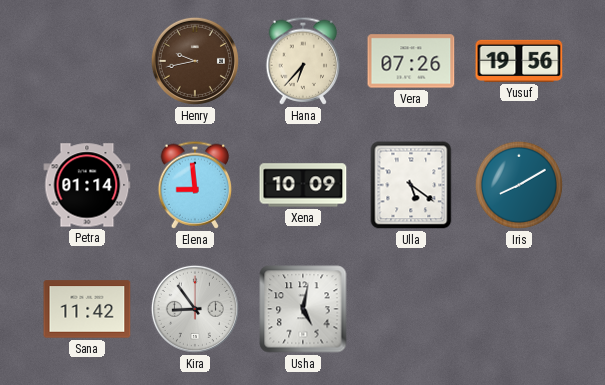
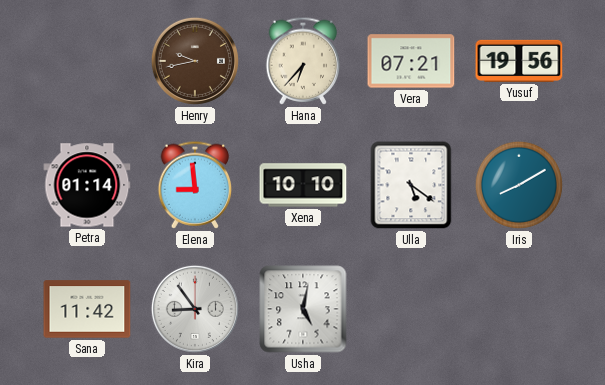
Vera: 07:26 -> 07:21
Xena: 10:09 -> 10:10
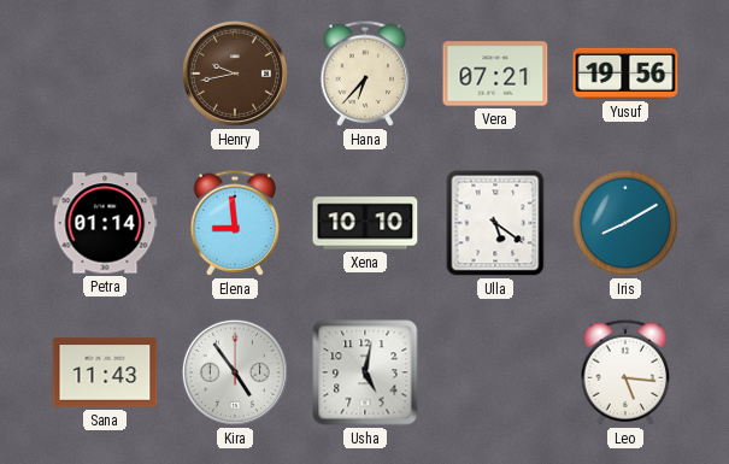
Sana: 11:42 -> 11:43
Kira: 8:54 -> 4:54
Leo: none -> 5:16
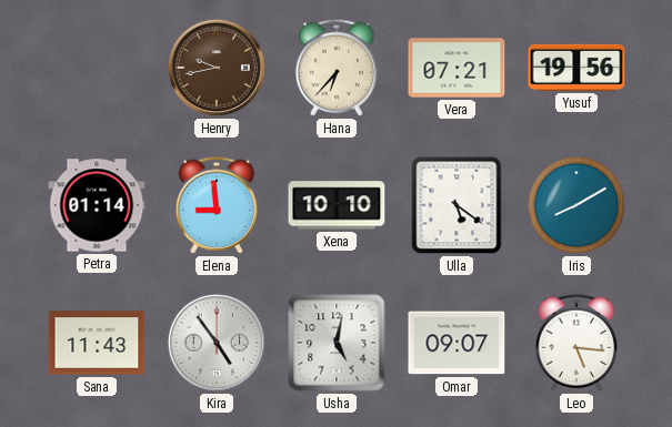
Omar: none -> 09:07
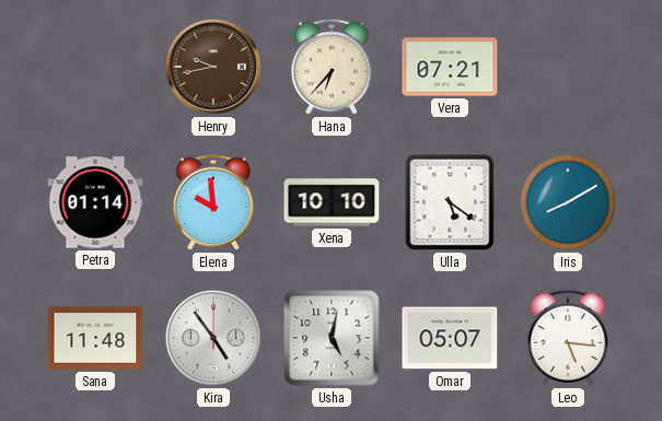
Yusuf: 19:56 -> none
Elena: 8:59 -> 9:59
Sana: 11:43 -> 11:48
Omar: 09:07 -> 05:07
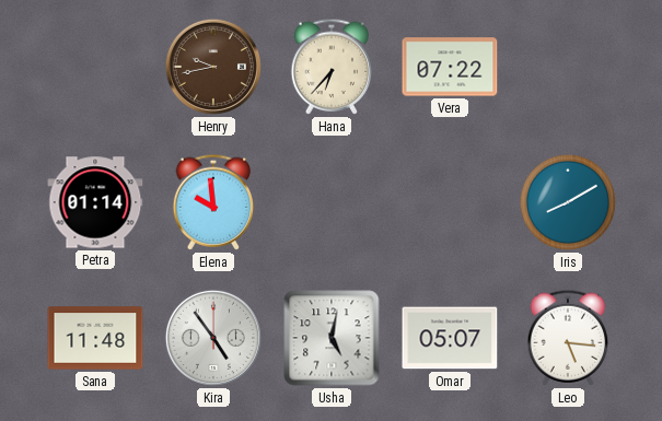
Vera: 07:21 -> 07:22
Xena: 10:10 -> none
Ulla: 5:21 -> none
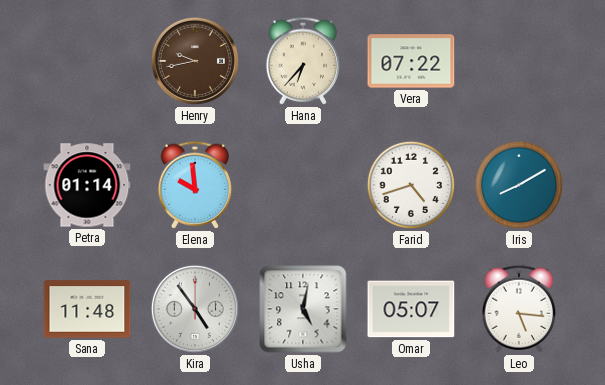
Farid: none -> 4:42
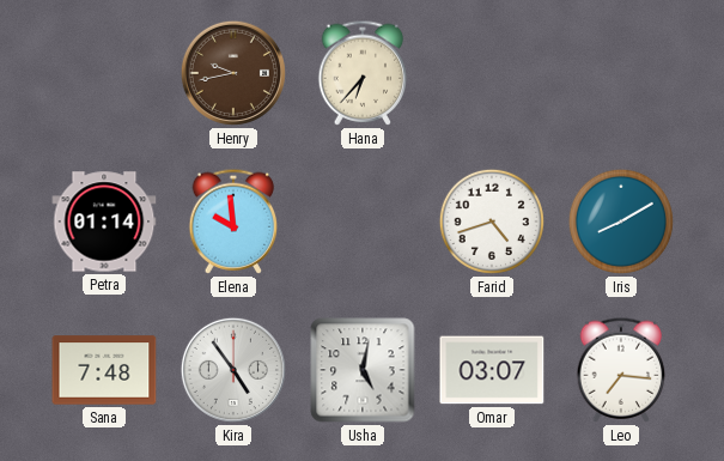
Vera: 07:22 -> none
Sana: 11:48 -> 7:48
Omar: 05:07 -> 03:07
Leo: 5:16 -> 7:16
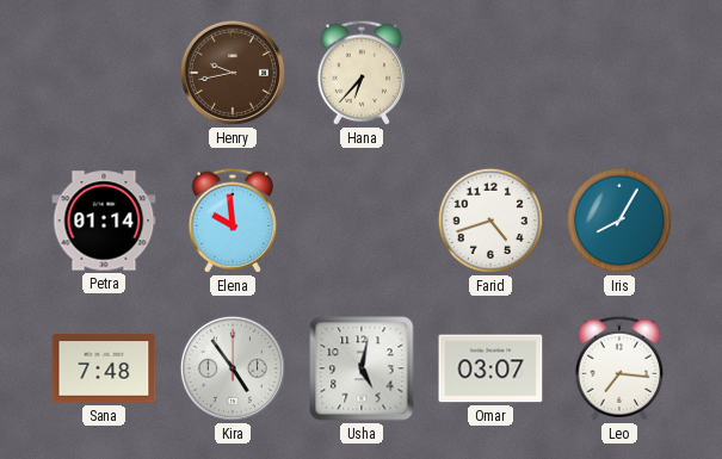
Iris: 8:10 -> 8:05
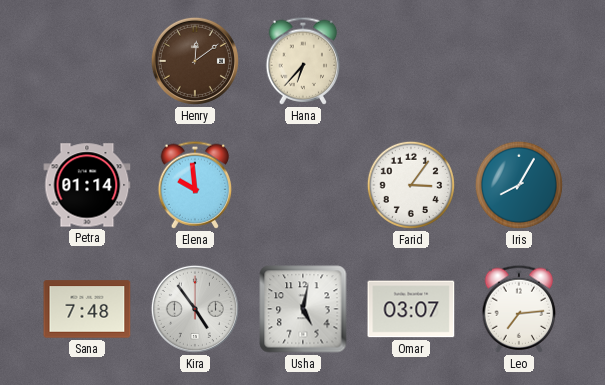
Henry: 9:43 -> 12:09
Farid: 4:42 -> 3:06
Leo: 7:16 -> 7:14
